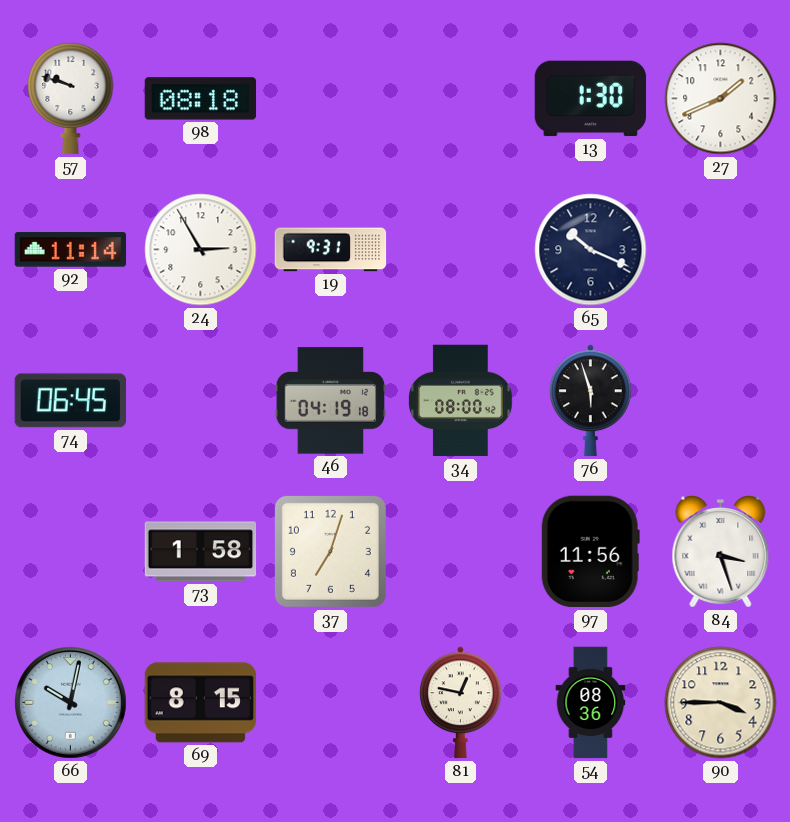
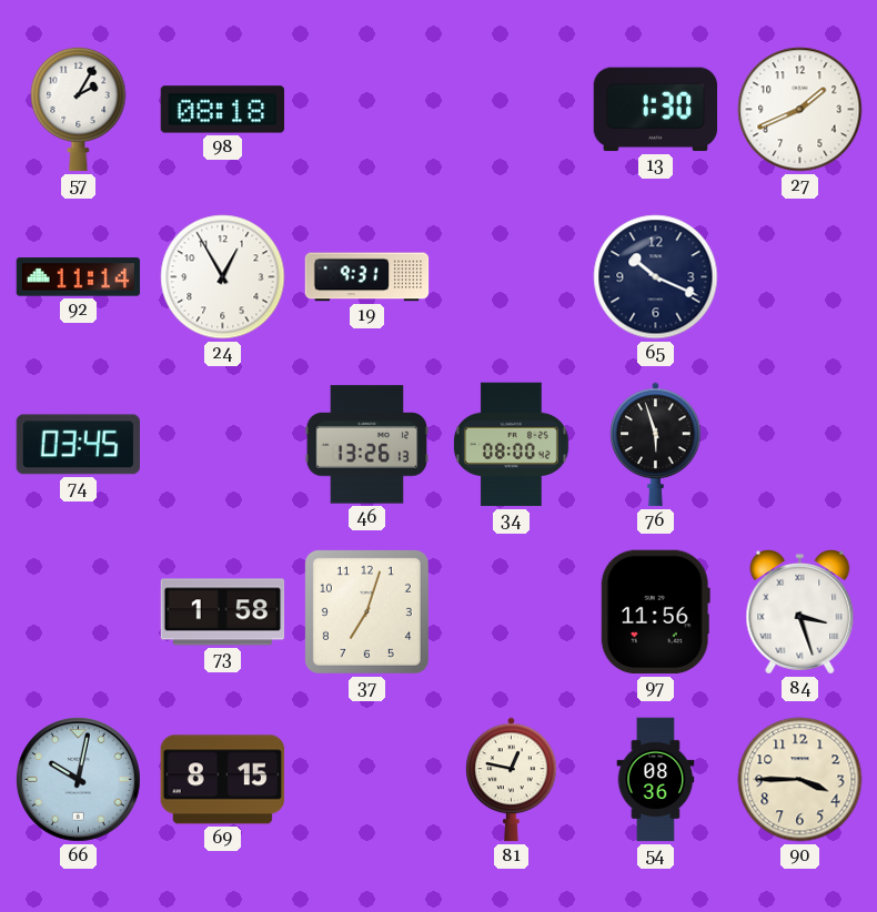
57: 9:48 -> 2:05
24: 2:55 -> 12:55
74: 06:45 -> 03:45
46: 04:19 -> 13:26
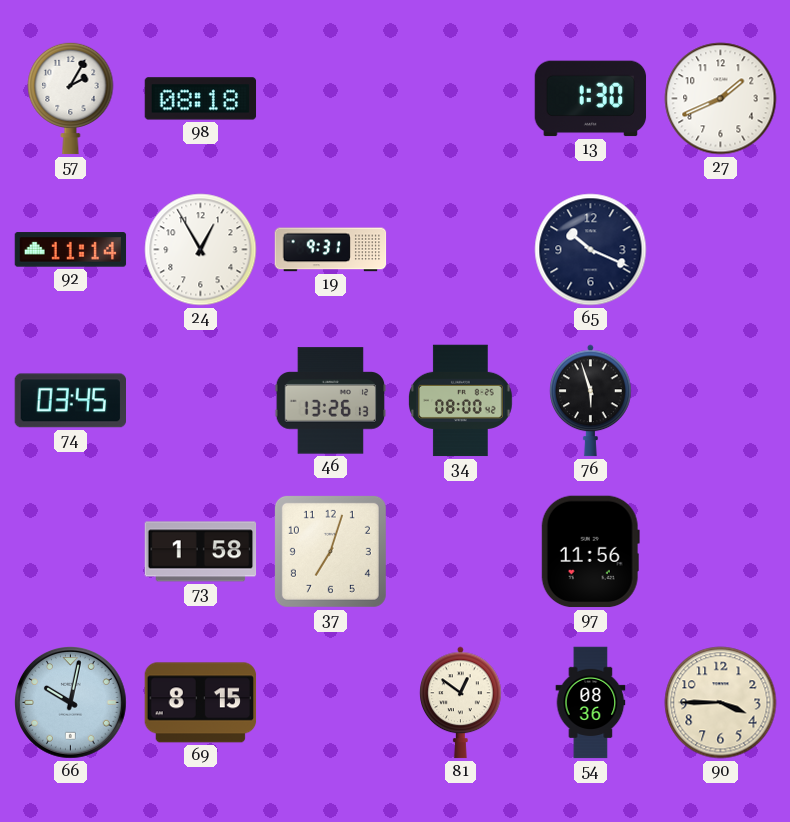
84: 3:27 -> none
81: 12:47 -> 12:51
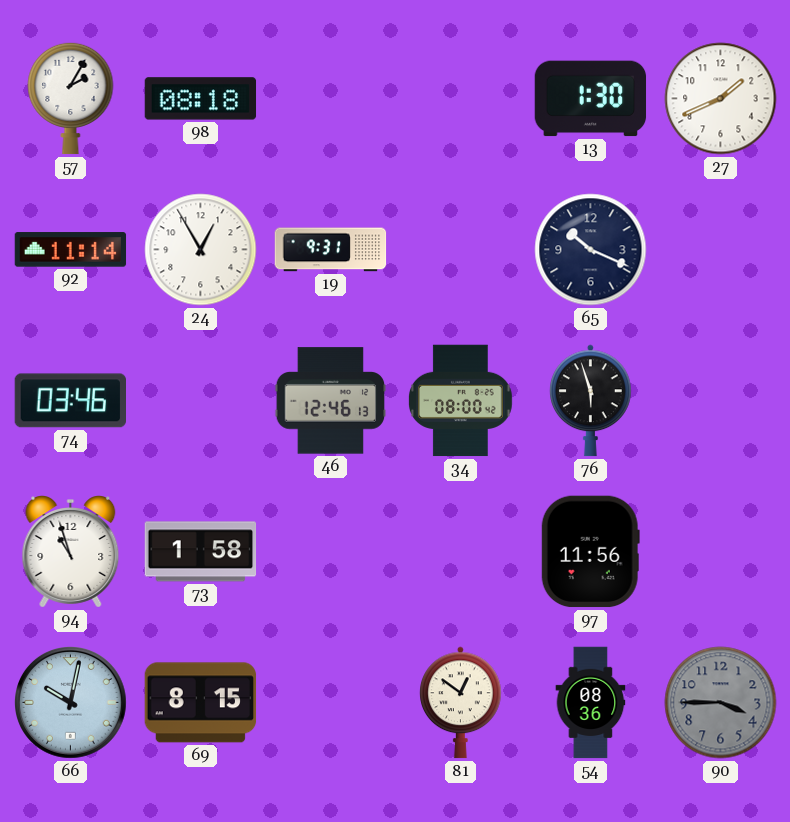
74: 03:45 -> 03:46
46: 13:26 -> 12:46
94: none -> 10:57
37: 7:03 -> none
90 dial: cream -> grey
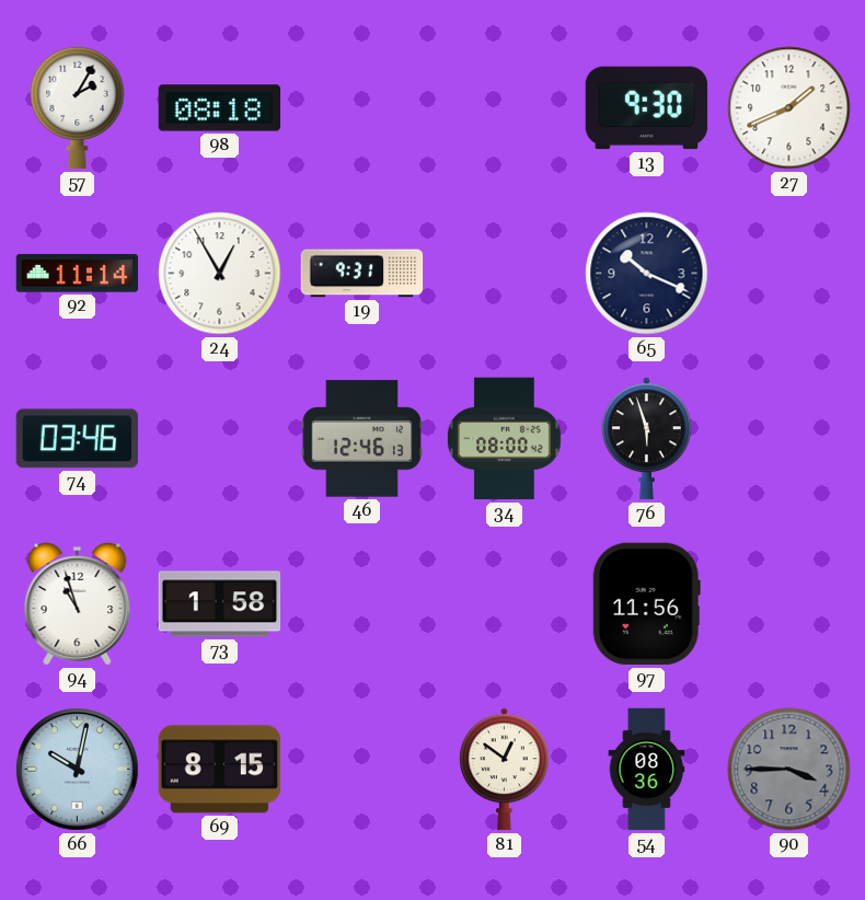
13: 1:30 -> 9:30
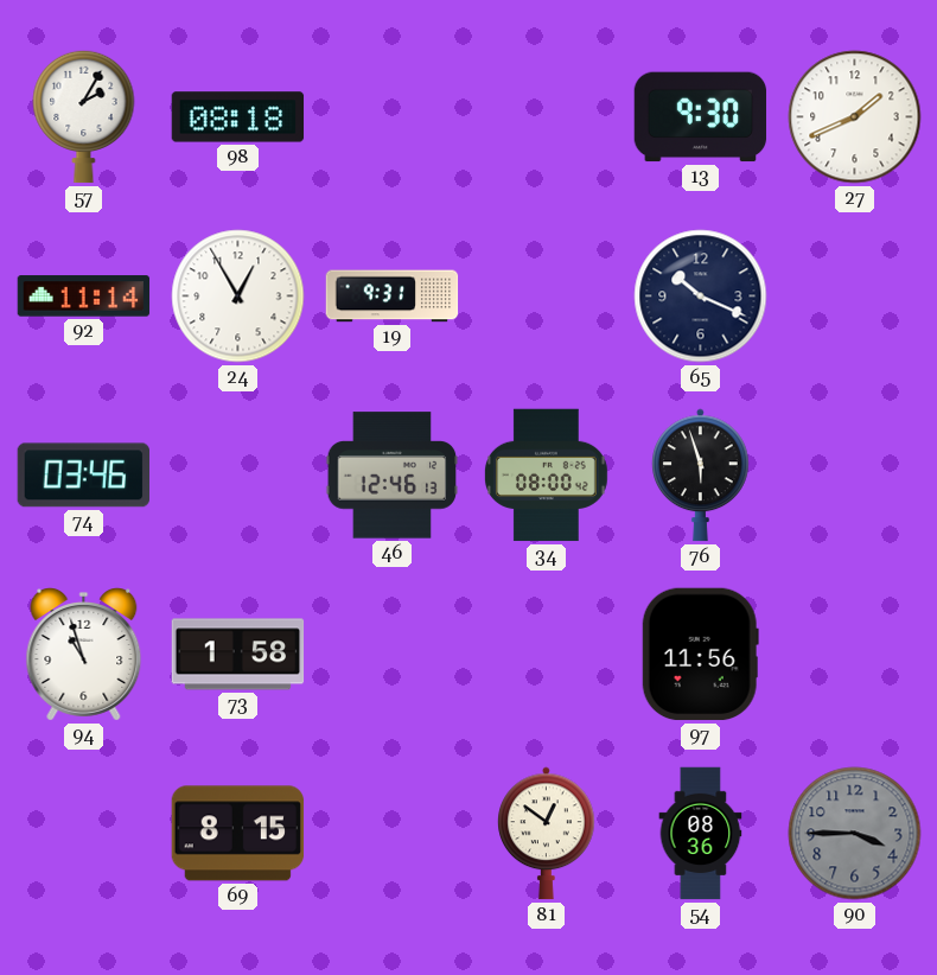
66: 10:02 -> none
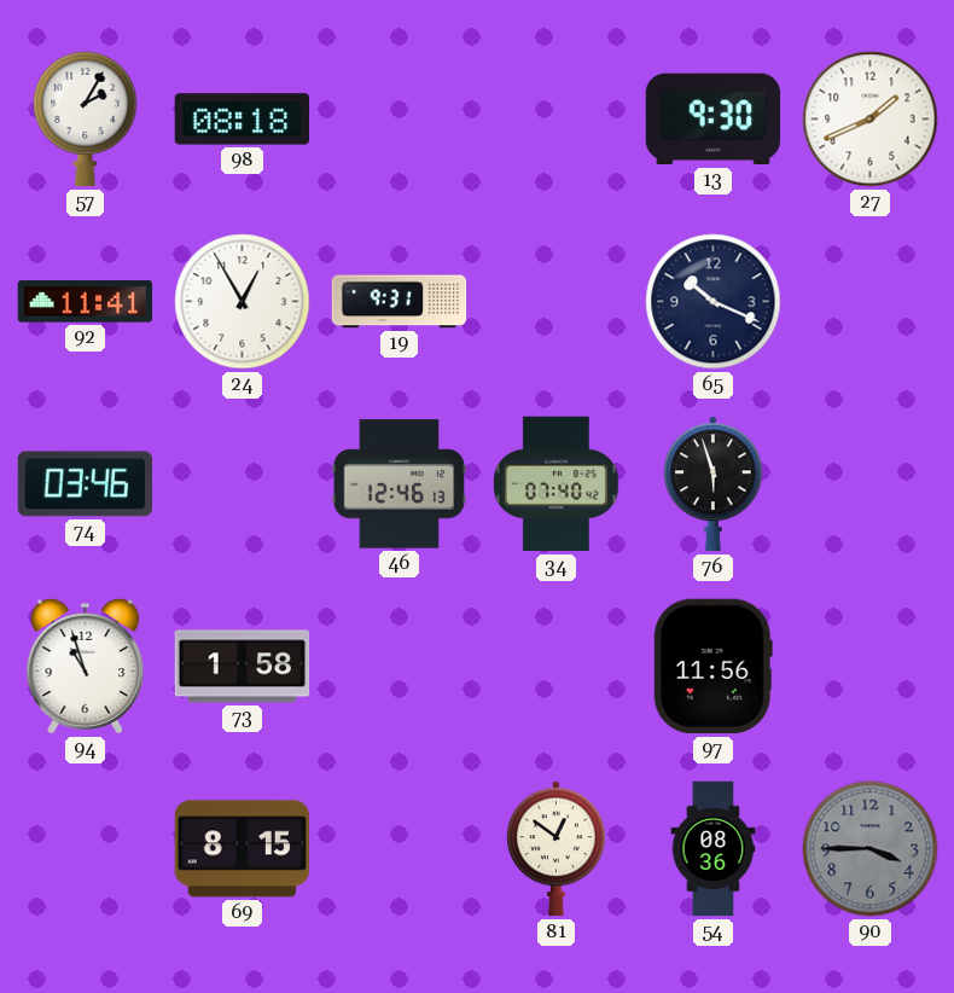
92: 11:14 -> 11:41
34: 08:00 -> 07:40
